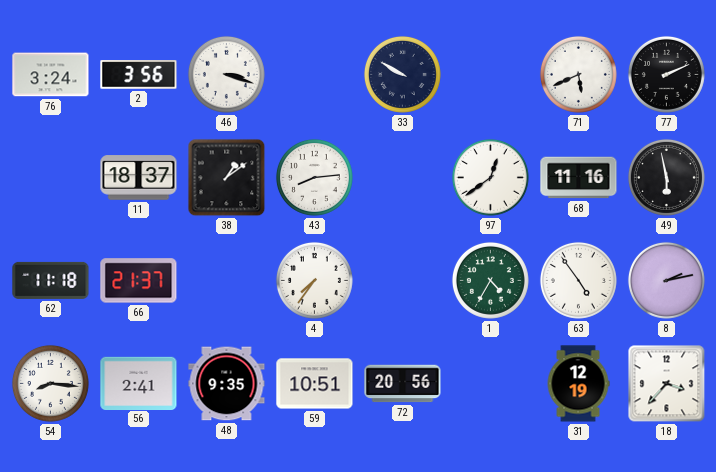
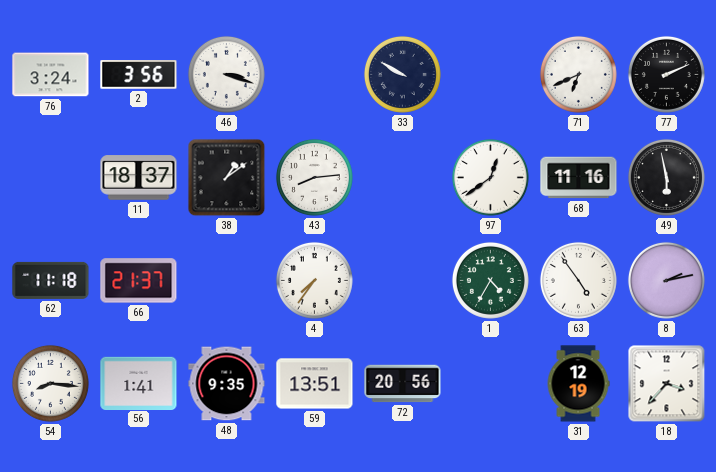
71: 5:41 -> 6:41
56: 2:41 -> 1:41
59: 10:51 -> 13:51
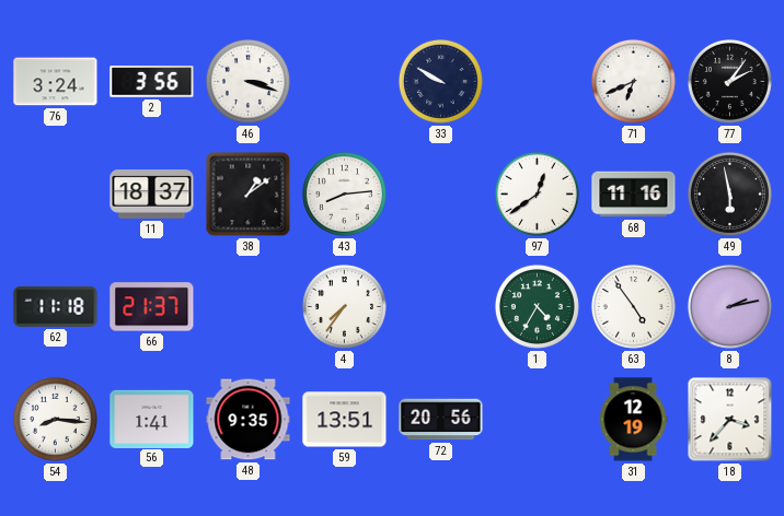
77: 2:11 -> 2:06
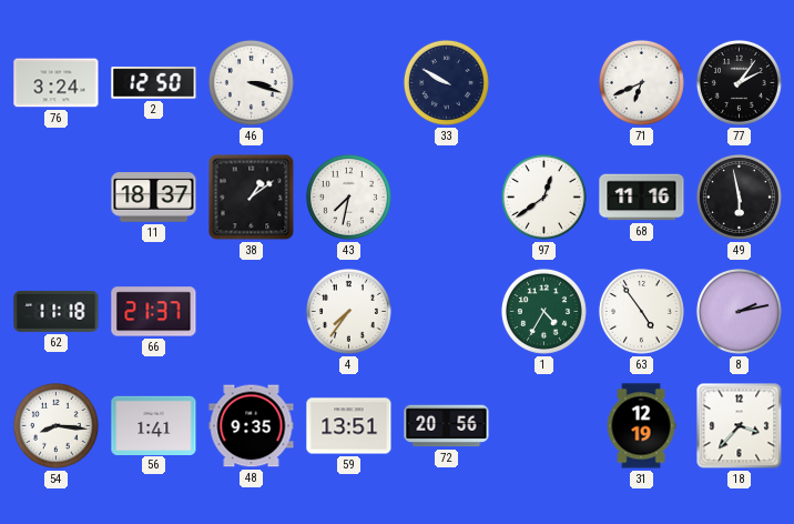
2: 3:56 -> 12:50
43: 8:14 -> 7:32
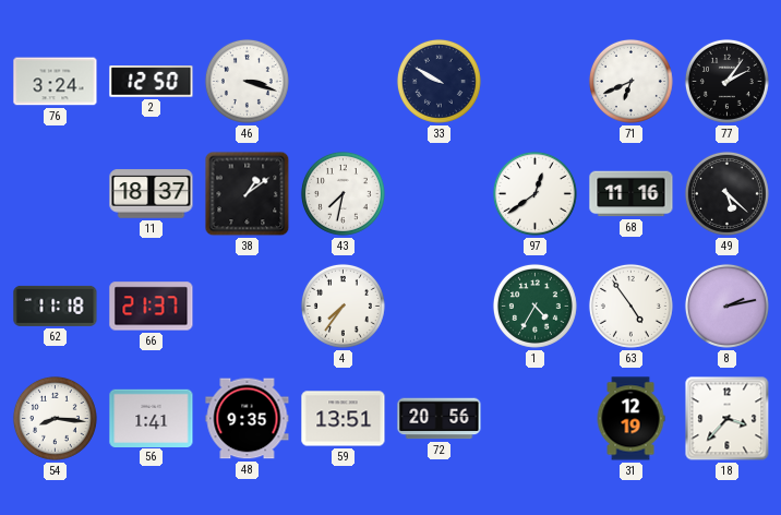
49: 5:58 -> 5:22
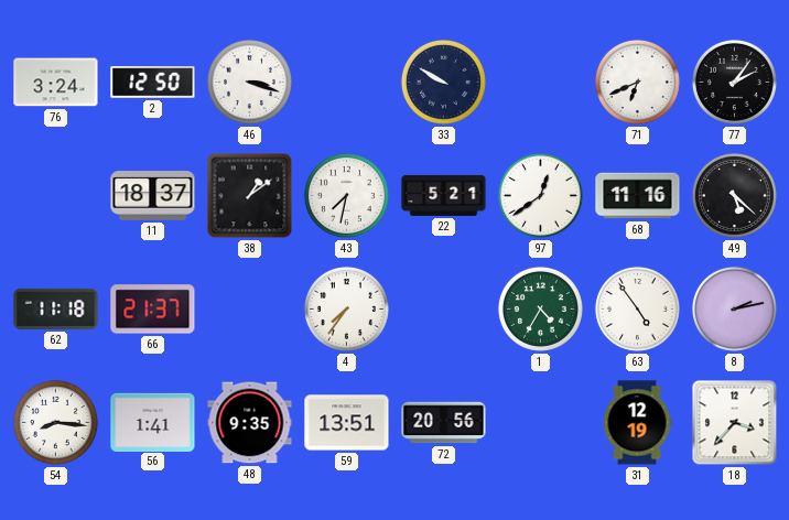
22: none -> 5:21
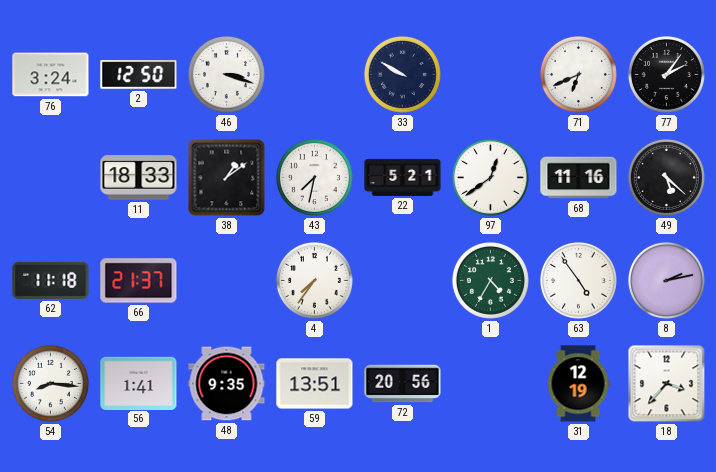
11: 18:37 -> 18:33
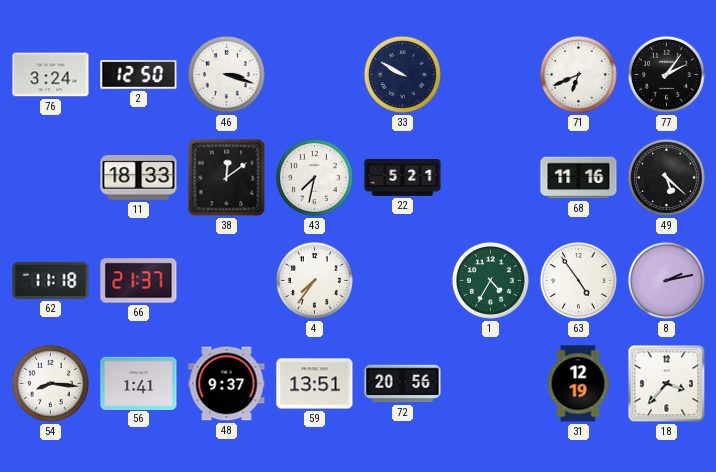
38: 1:09 -> 12:09
97: 12:39 -> none
48: 9:35 -> 9:37
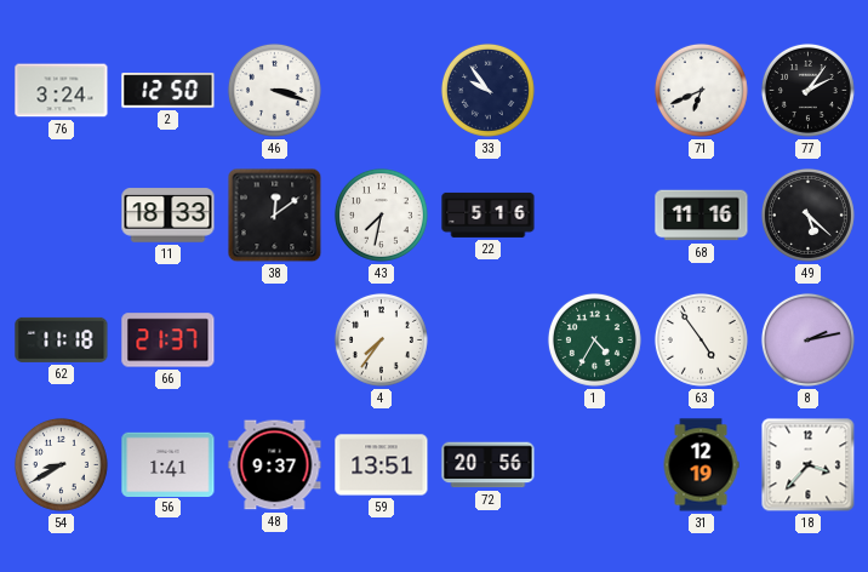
33: 9:50 -> 9:54
22: 5:21 -> 5:16
54: 8:16 -> 8:40
